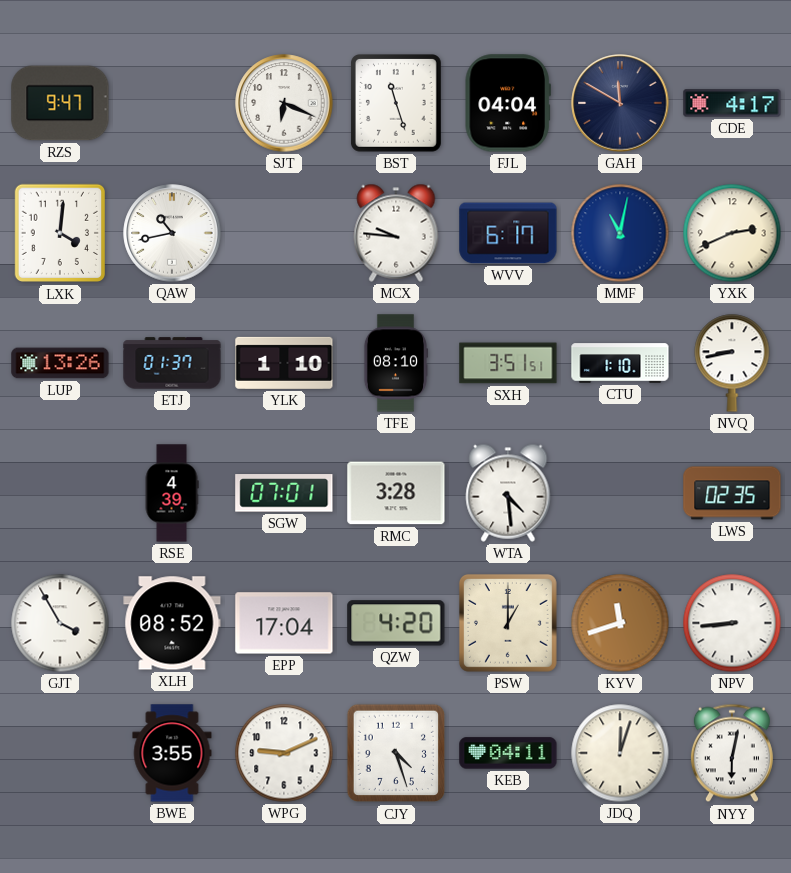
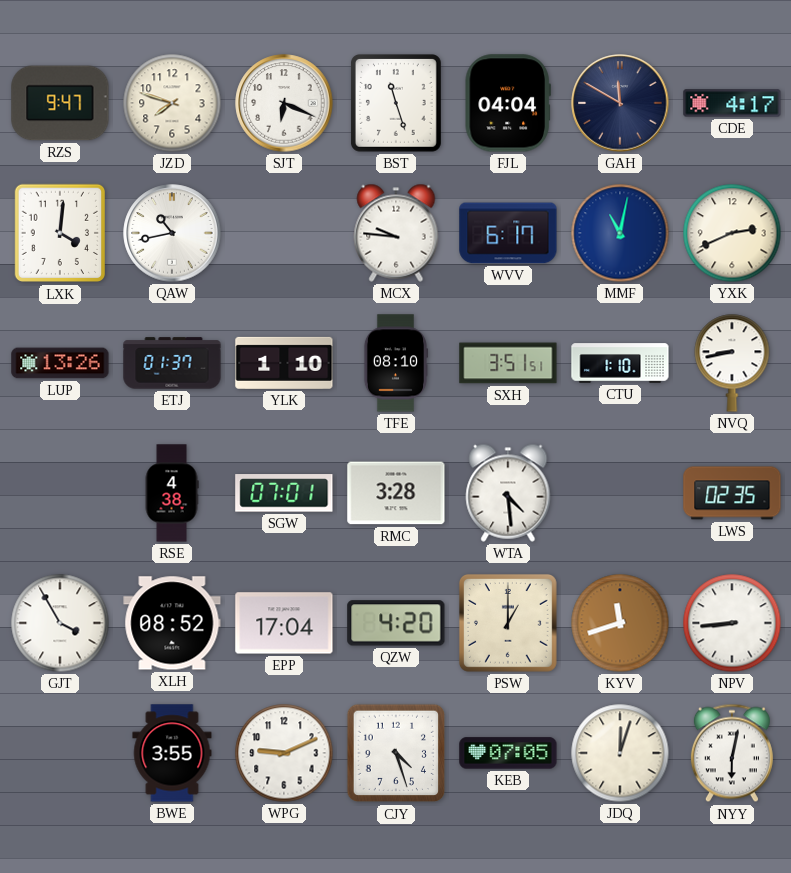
JZD: none -> 7:48
RSE: 4:39 -> 4:38
KEB: 04:11 -> 07:05
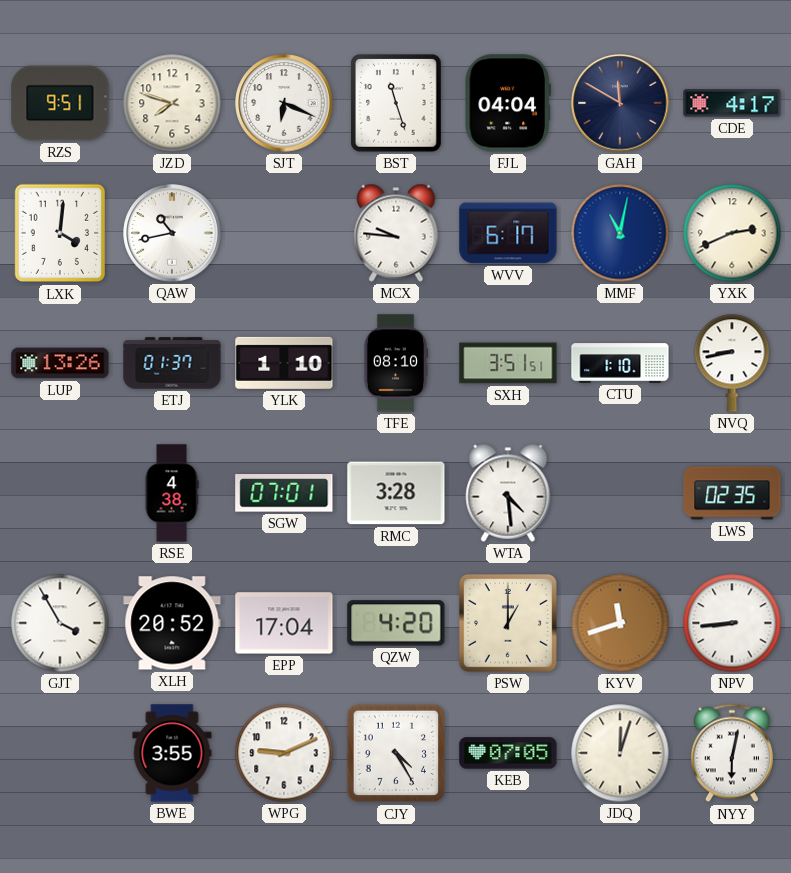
RZS: 9:47 -> 9:51
XLH: 08:52 -> 20:52
CJY: 4:27 -> 4:25
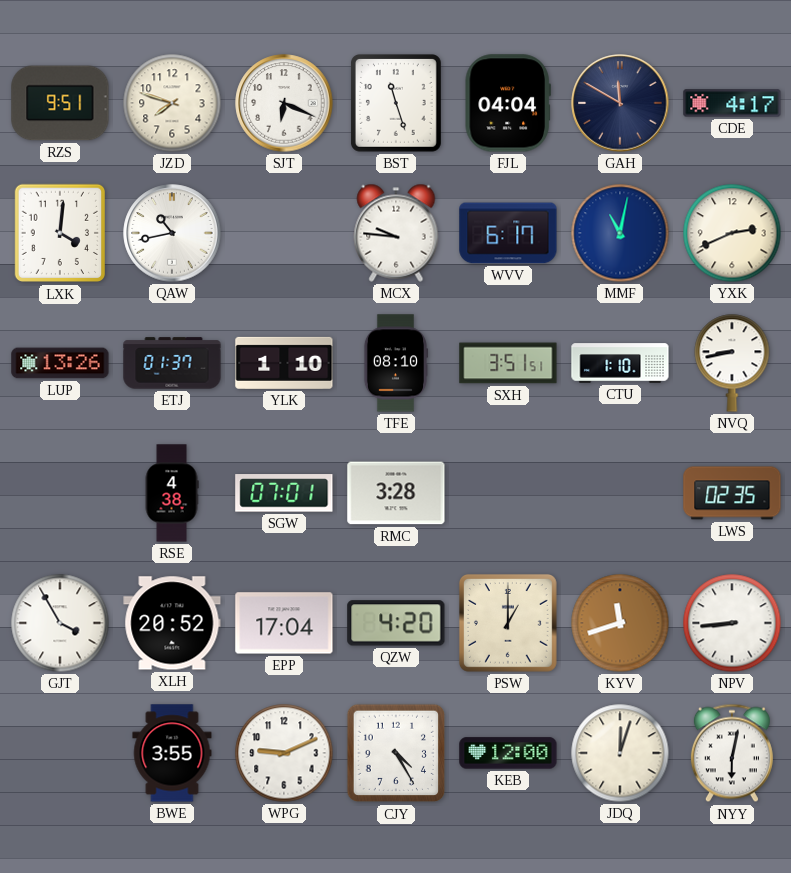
WTA: 4:29 -> none
KEB: 07:05 -> 12:00
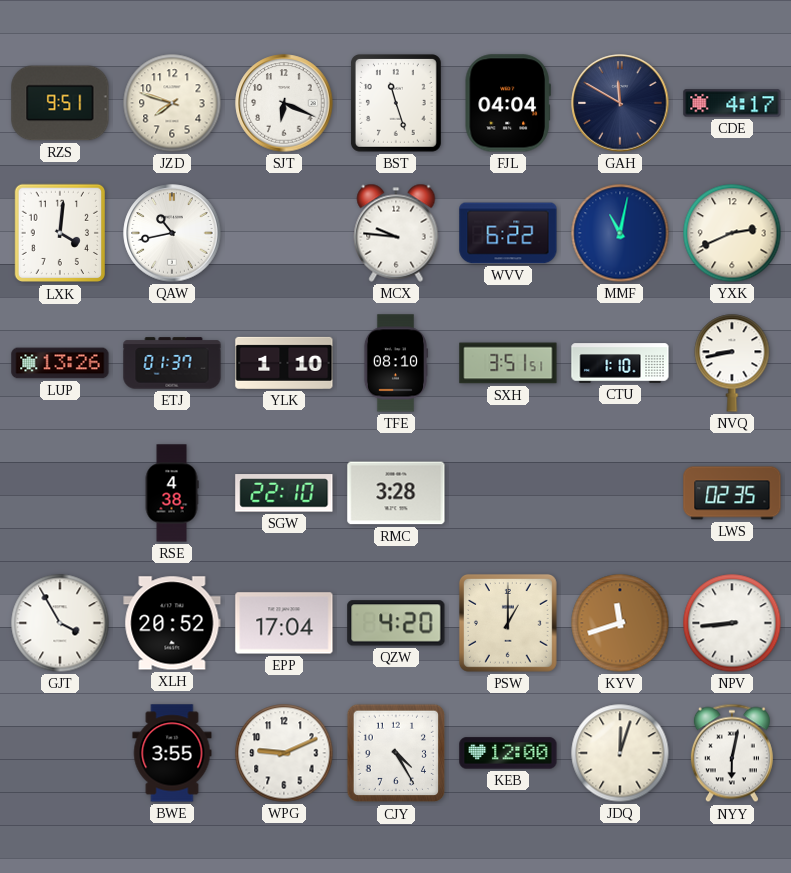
WVV: 6:17 -> 6:22
SGW: 07:01 -> 22:10
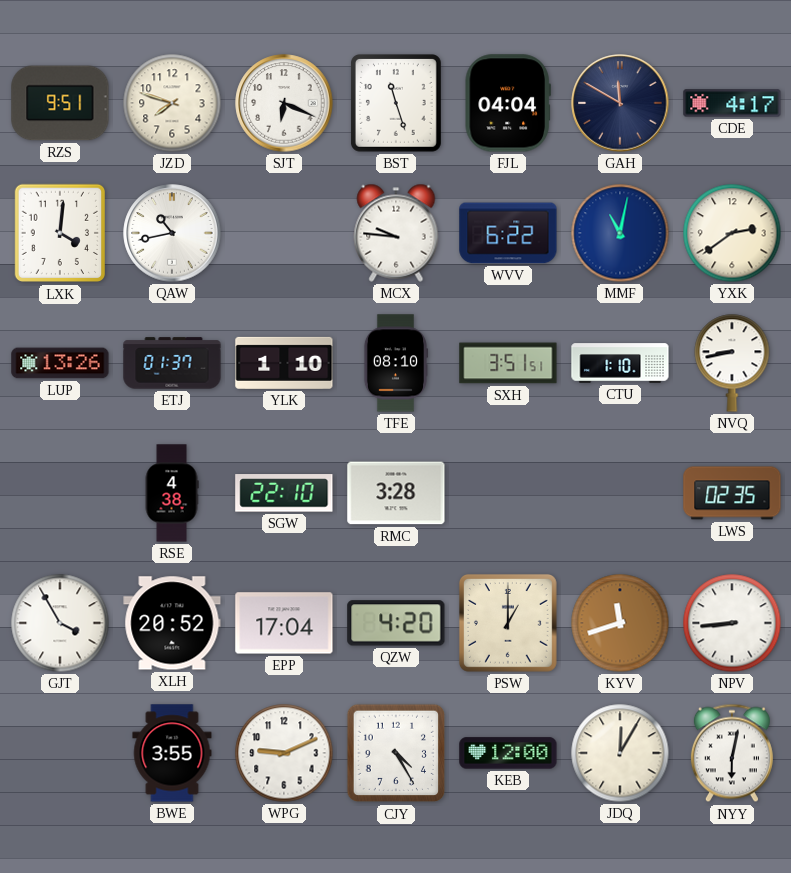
YXK: 2:41 -> 2:39
JDQ: 12:03 -> 12:05
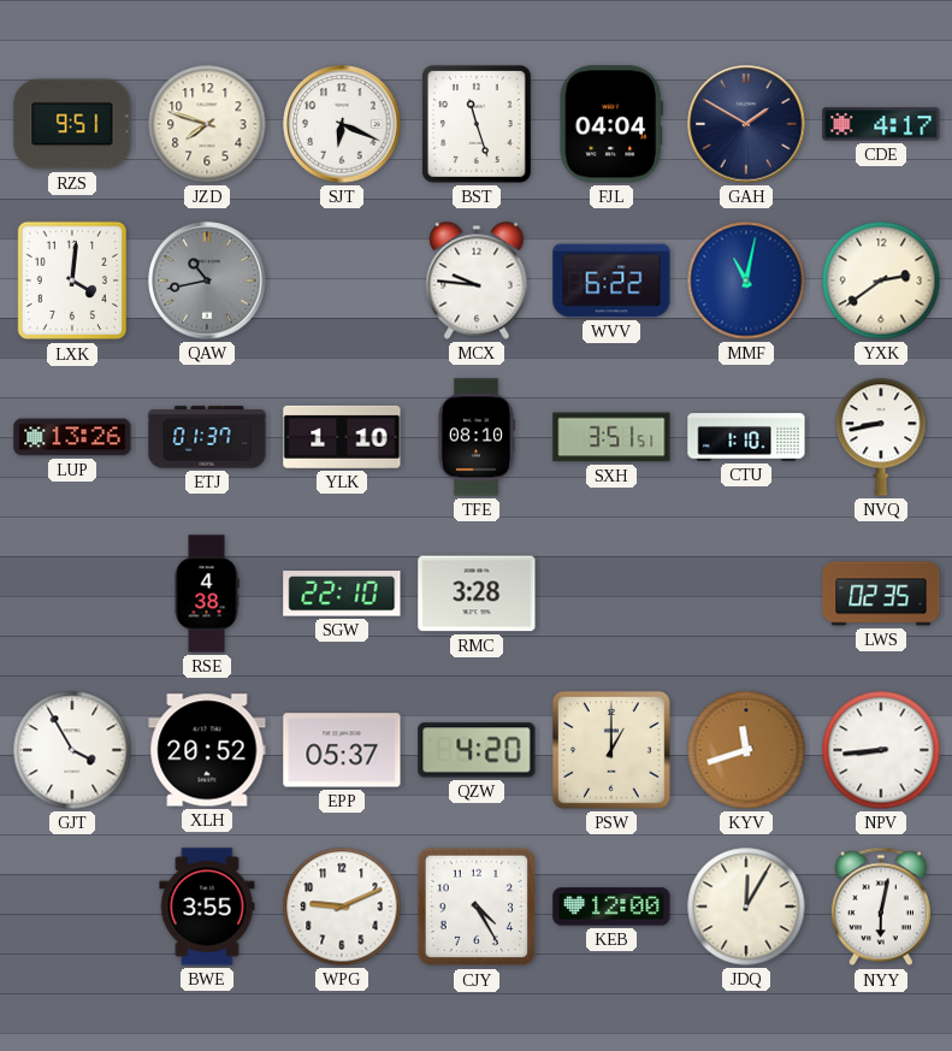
GAH: 11:50 -> 1:50
QAW dial: white -> grey
EPP: 17:04 -> 05:37
